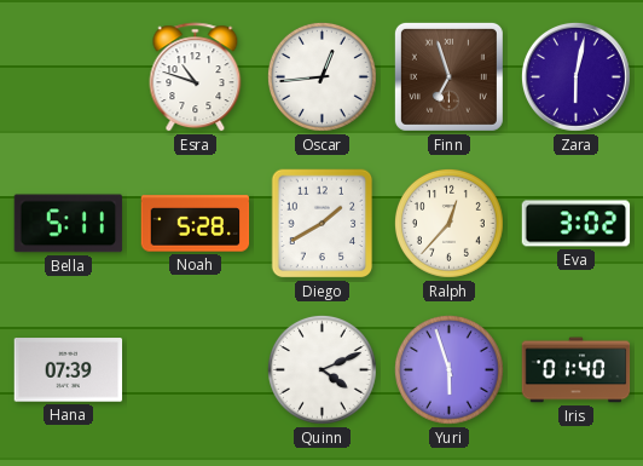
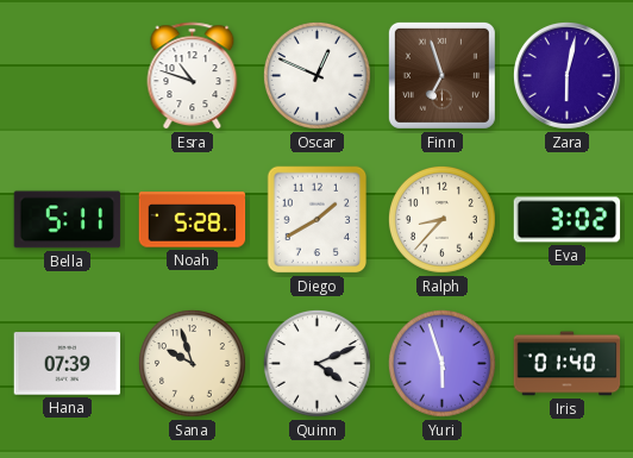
Oscar: 12:44 -> 12:49
Ralph: 12:37 -> 8:37
Sana: none -> 9:57
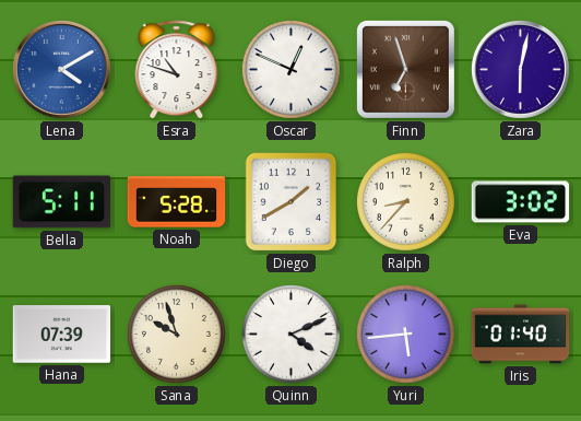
Lena: none -> 4:10
Yuri: 5:57 -> 5:44
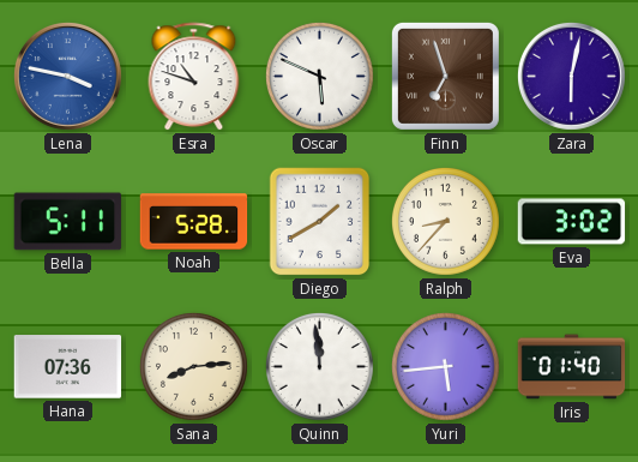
Lena: 4:10 -> 3:47
Oscar: 12:49 -> 5:49
Hana: 07:39 -> 07:36
Sana: 9:57 -> 8:14
Quinn: 4:11 -> 11:59
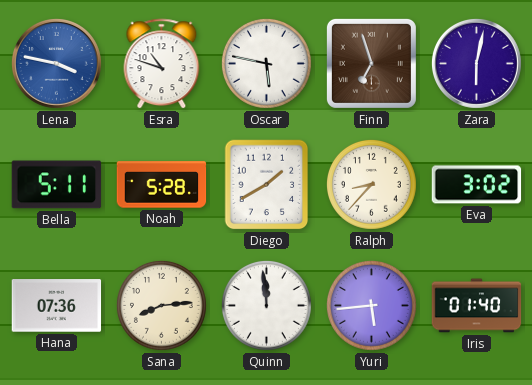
Oscar: 5:49 -> 5:47
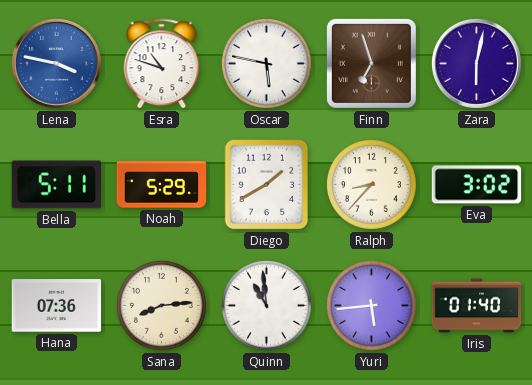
Noah: 5:28 -> 5:29
Quinn: 11:59 -> 10:59
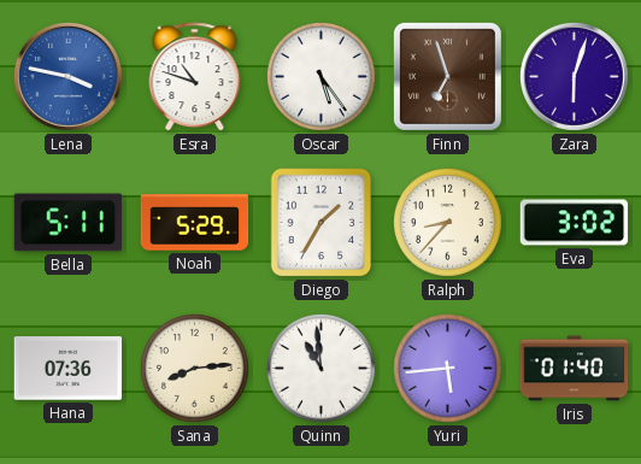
Oscar: 5:47 -> 5:24
Zara: 6:02 -> 6:03
Diego: 1:40 -> 1:35
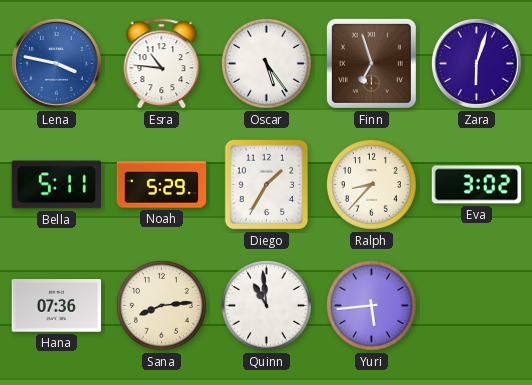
Esra: 10:48 -> 10:46
Iris: 01:40 -> none
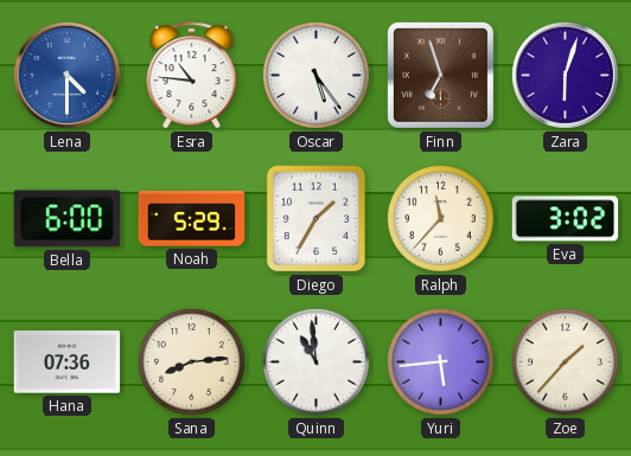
Lena: 3:47 -> 4:30
Bella: 5:11 -> 6:00
Ralph: 8:37 -> 11:37
Zoe: none -> 1:37
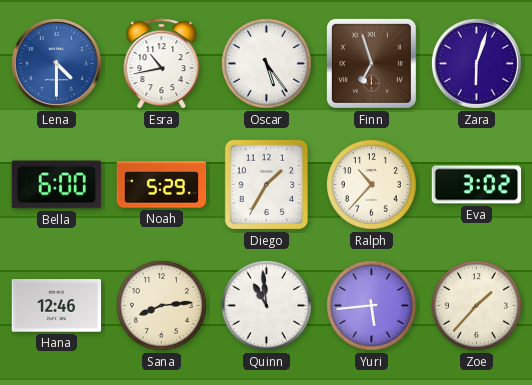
Esra: 10:46 -> 10:43
Ralph: 11:37 -> 10:37
Hana: 07:36 -> 12:46
